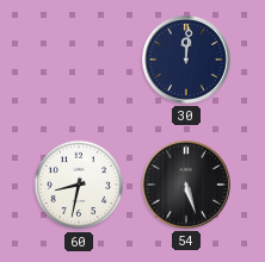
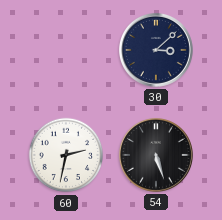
30: 12:01 -> 3:08
60: 8:32 -> 2:32
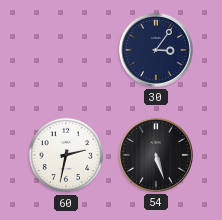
30: 3:08 -> 3:06
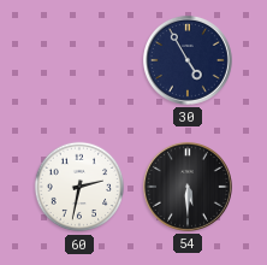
30: 3:06 -> 4:55
54: 5:27 -> 5:30
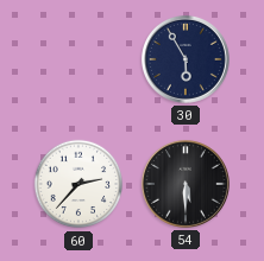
30: 4:55 -> 5:55
60: 2:32 -> 2:37
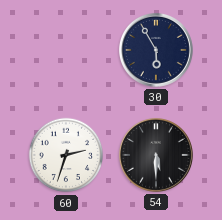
60: 2:37 -> 2:33
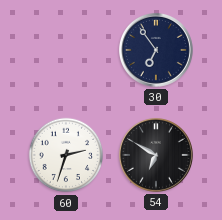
30: 5:55 -> 6:54
54: 5:30 -> 6:50
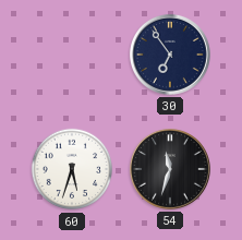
60: 2:33 -> 5:33
54: 6:50 -> 11:33
